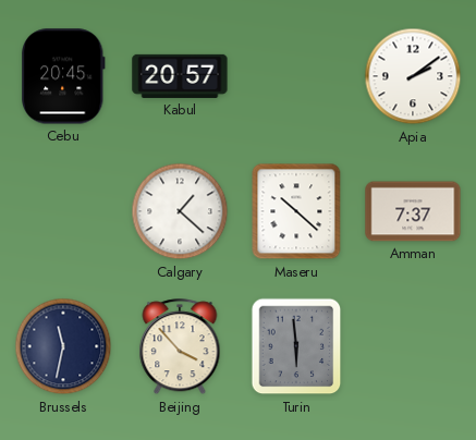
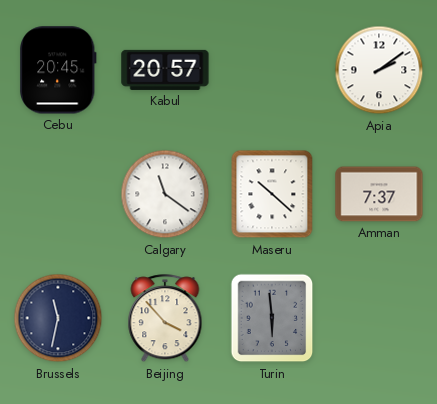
Calgary: 1:22 -> 11:21
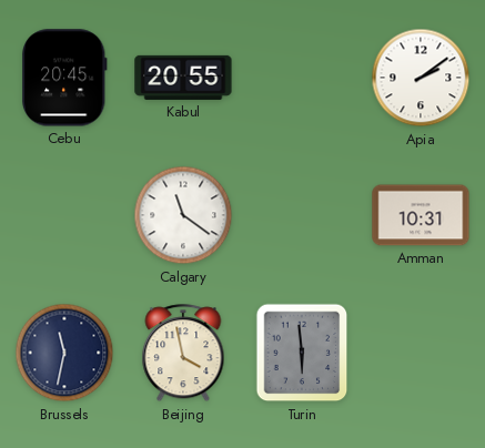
Kabul: 20:57 -> 20:55
Maseru: 10:22 -> none
Amman: 7:37 -> 10:31
Beijing: 3:53 -> 3:58
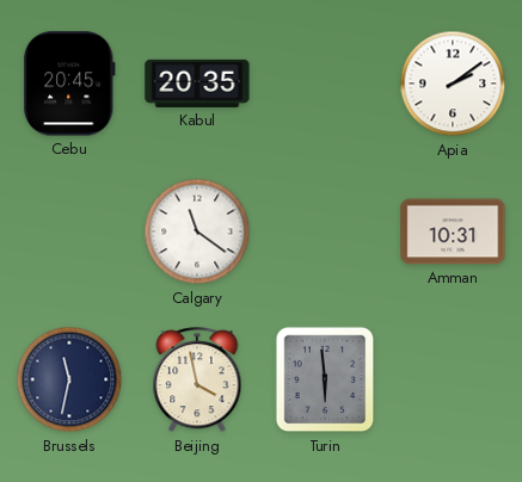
Kabul: 20:55 -> 20:35
